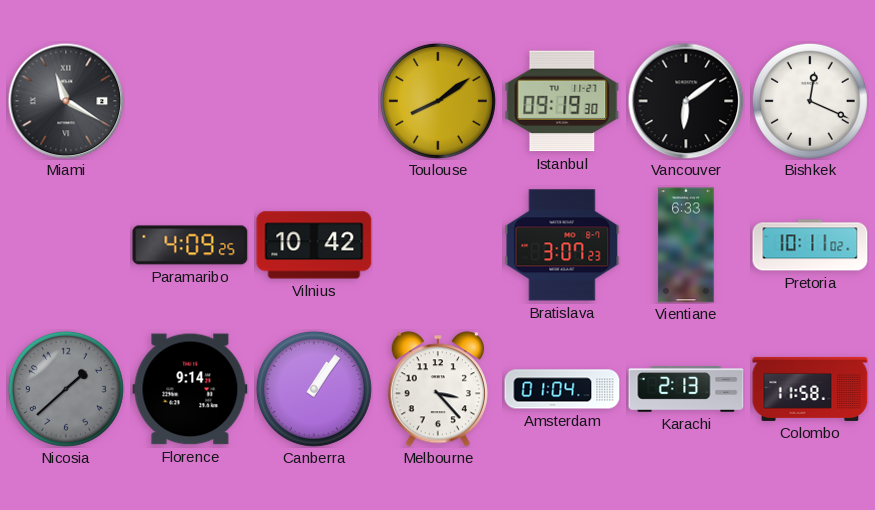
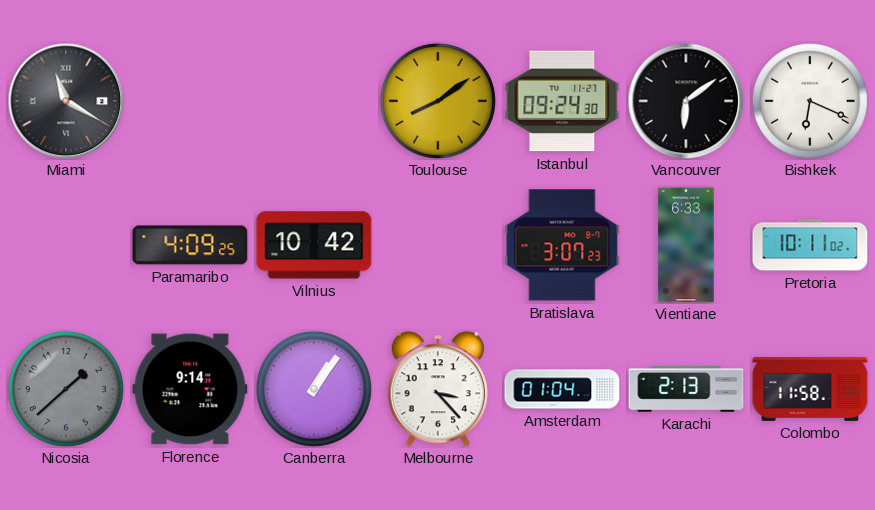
Istanbul: 09:19 -> 09:24
Bishkek: 12:19 -> 6:19
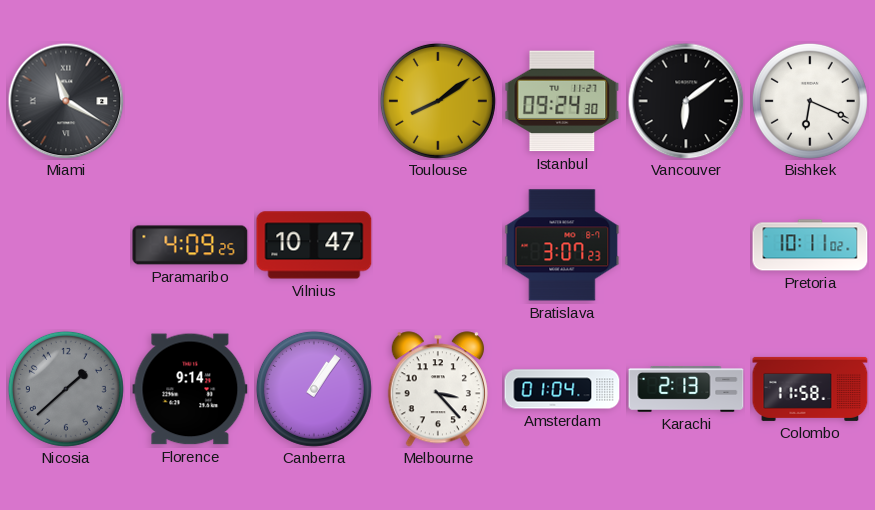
Vilnius: 10:42 -> 10:47
Vientiane: 6:33 -> none
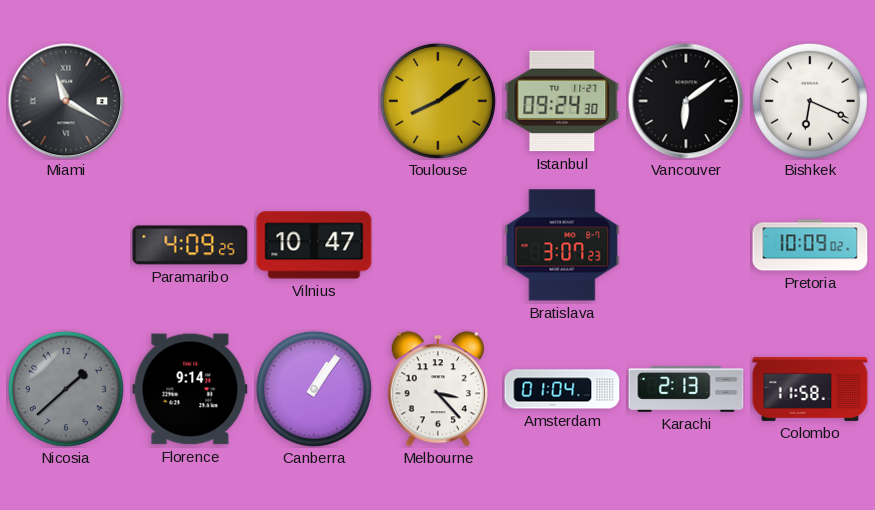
Pretoria: 10:11 -> 10:09
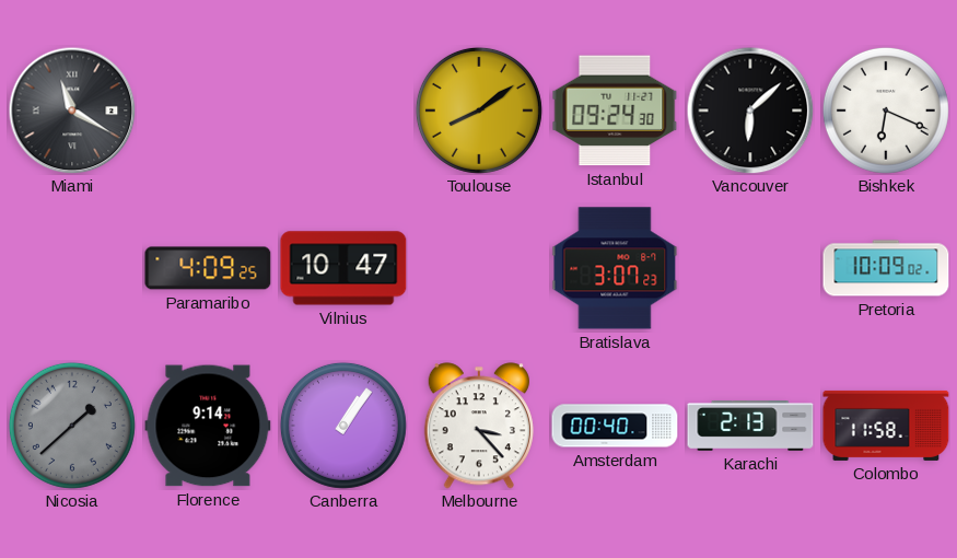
Vancouver: 6:09 -> 6:08
Amsterdam: 01:04 -> 00:40
